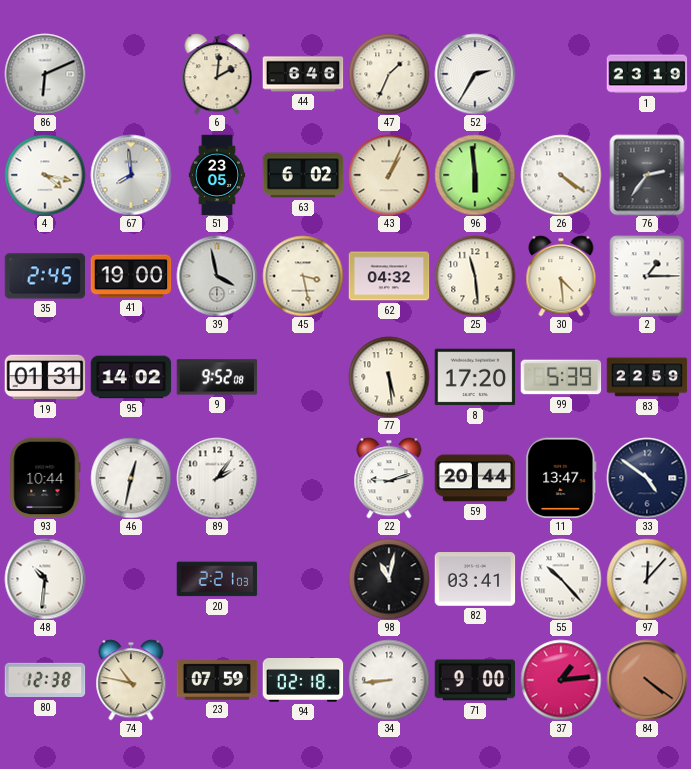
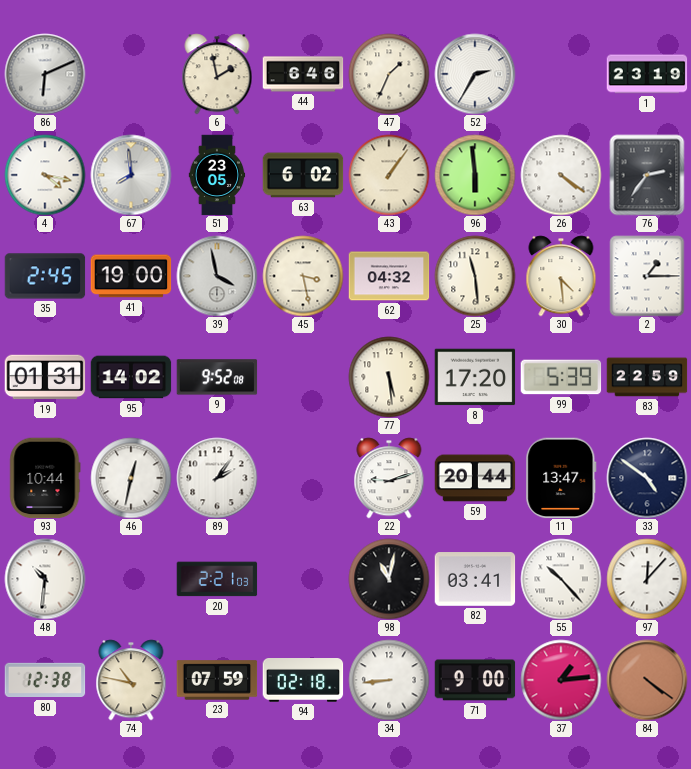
6: 2:01 -> 1:58
43: 1:04 -> 1:06
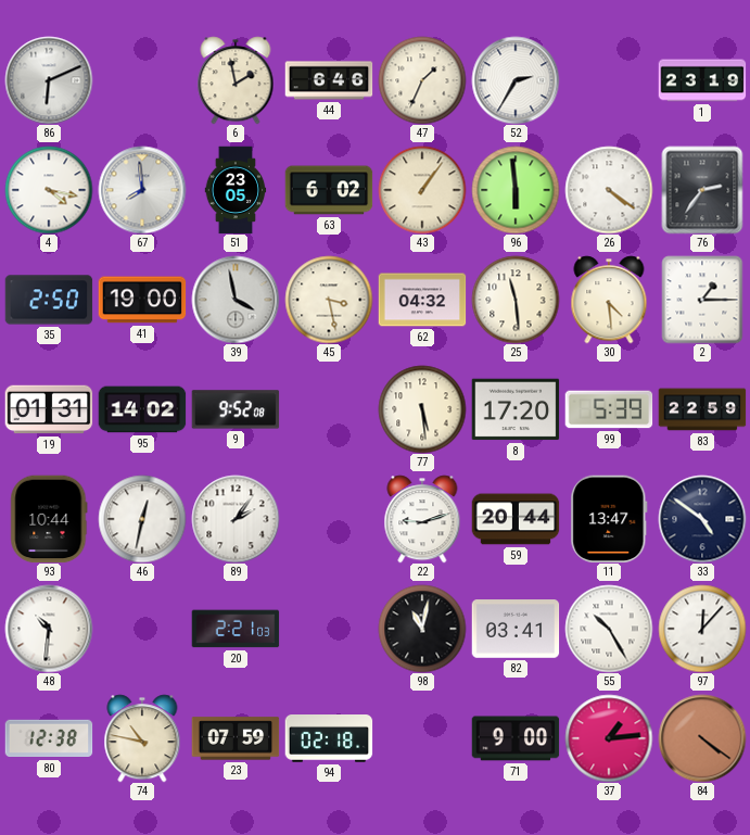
35: 2:45 -> 2:50
55: 10:23 -> 10:25
34: 8:44 -> none
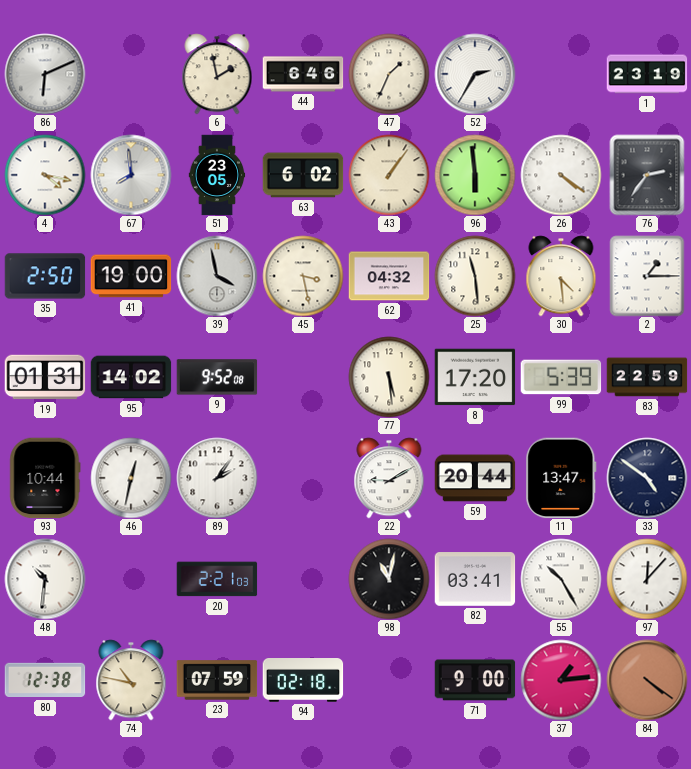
22: 9:12 -> 9:10
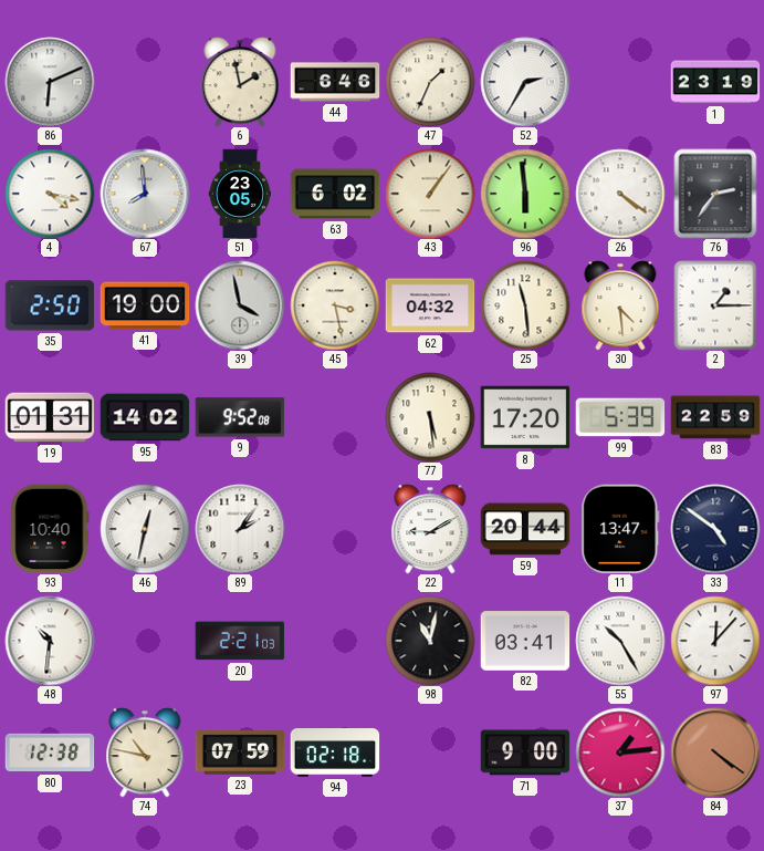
93: 10:44 -> 10:40
